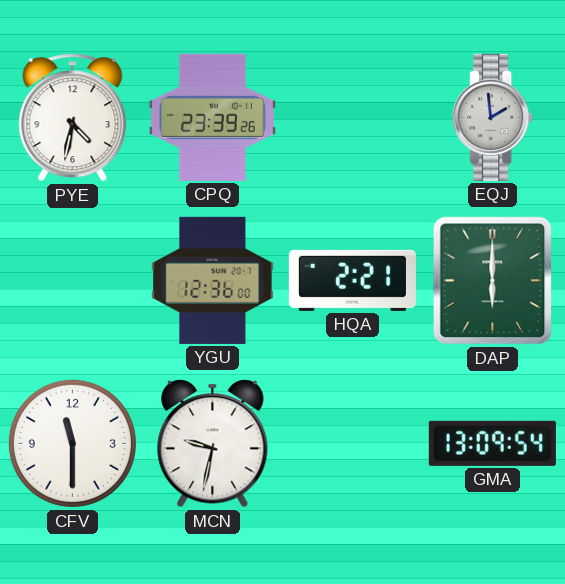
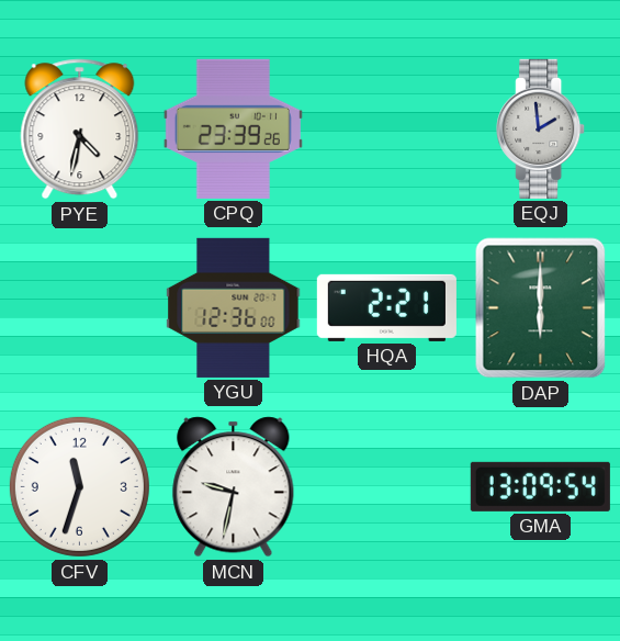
CFV: 11:30 -> 11:33
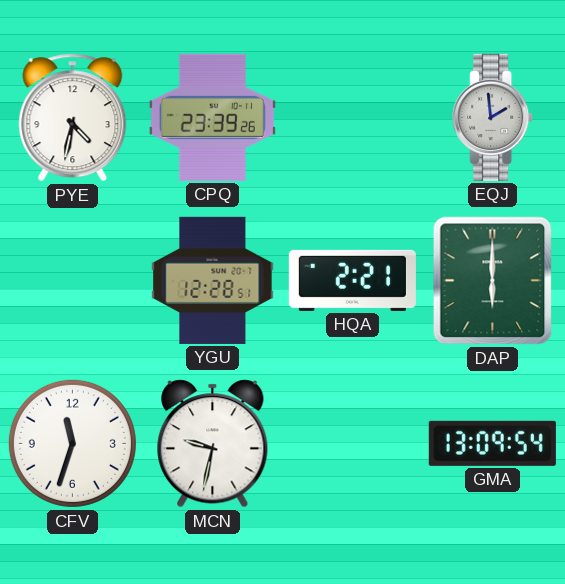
YGU: 12:36 -> 12:28
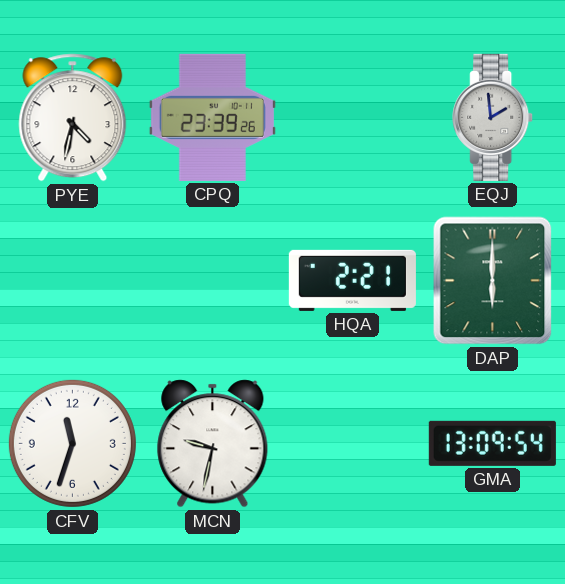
YGU: 12:28 -> none
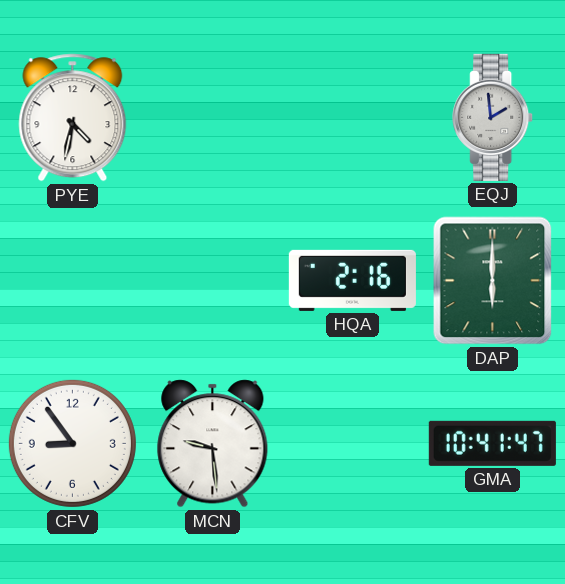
CPQ: 23:39 -> none
HQA: 2:21 -> 2:16
CFV: 11:33 -> 8:54
MCN: 9:32 -> 9:29
GMA: 13:09 -> 10:41
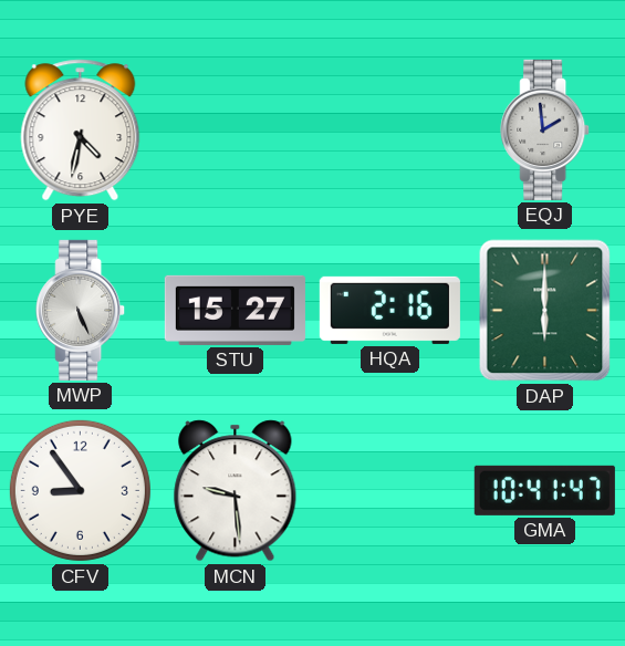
MWP: none -> 5:26
STU: none -> 15:27
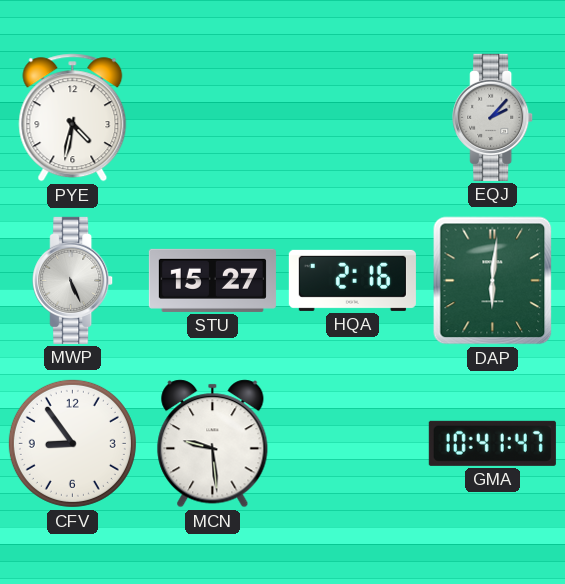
EQJ: 1:59 -> 2:07
DAP: 6:00 -> 6:01
